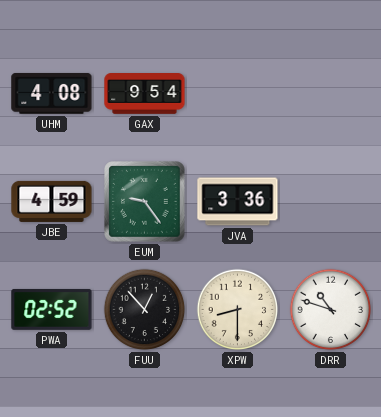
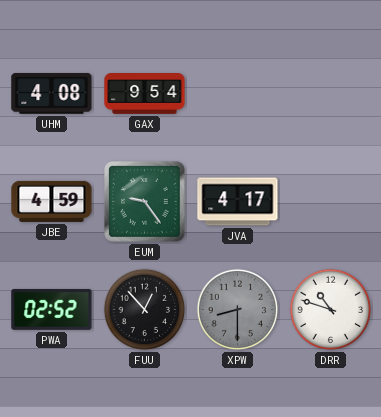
JVA: 3:36 -> 4:17
XPW dial: cream -> grey
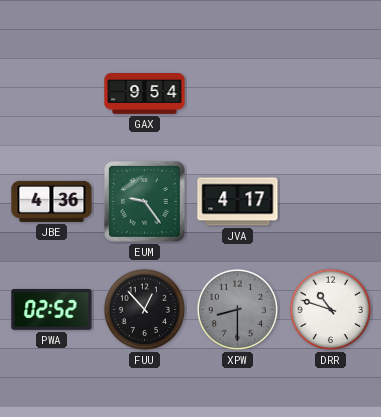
UHM: 4:08 -> none
JBE: 4:59 -> 4:36
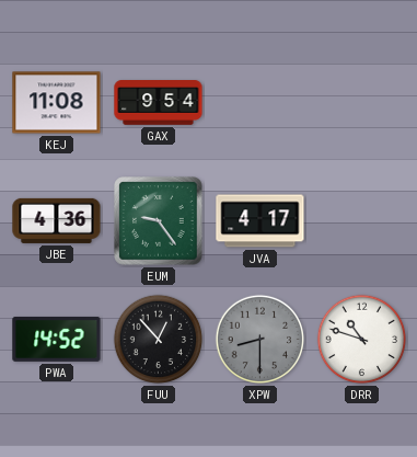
KEJ: none -> 11:08
PWA: 02:52 -> 14:52
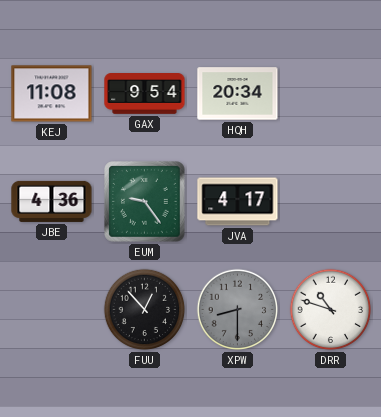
HQH: none -> 20:34
PWA: 14:52 -> none
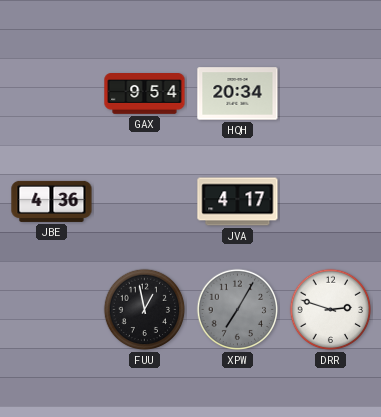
KEJ: 11:08 -> none
EUM: 9:24 -> none
FUU: 12:53 -> 12:58
XPW: 8:30 -> 7:05
DRR: 10:48 -> 2:48
